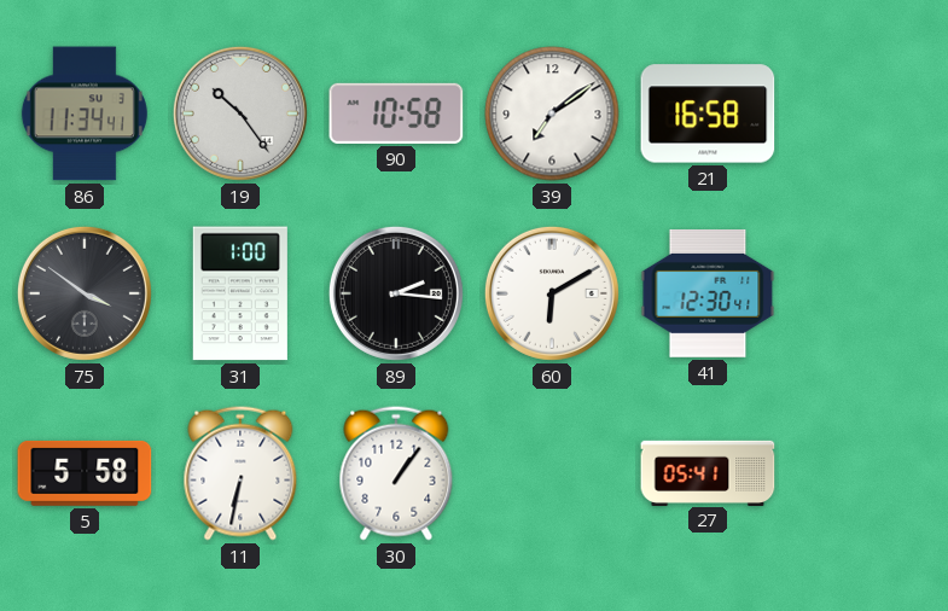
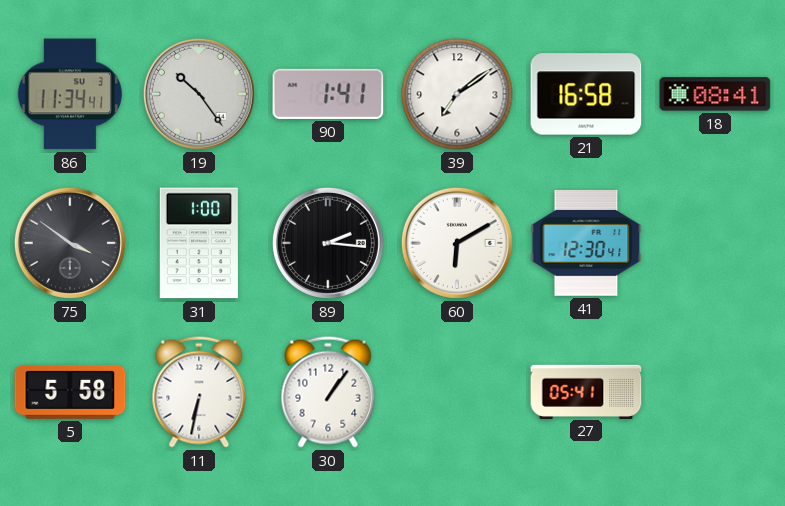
90: 10:58 -> 1:41
18: none -> 08:41
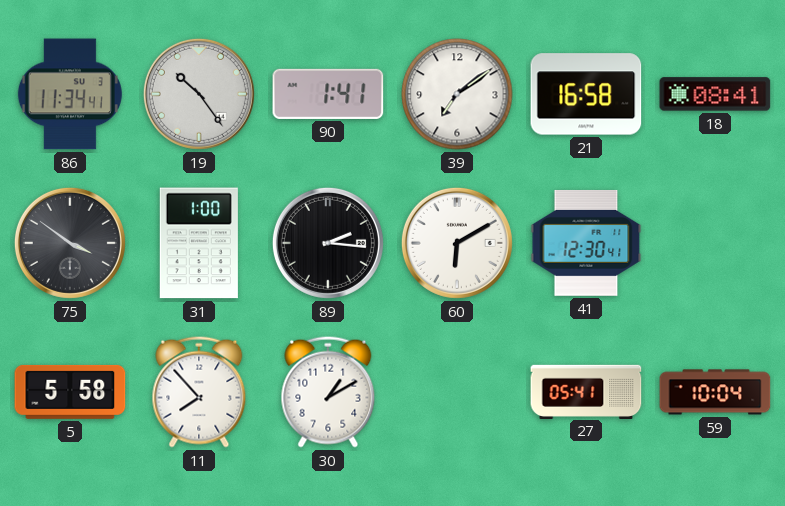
11: 6:32 -> 7:53
30: 1:06 -> 1:10
59: none -> 10:04
